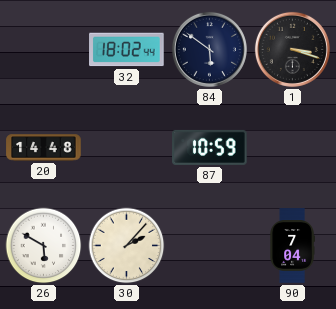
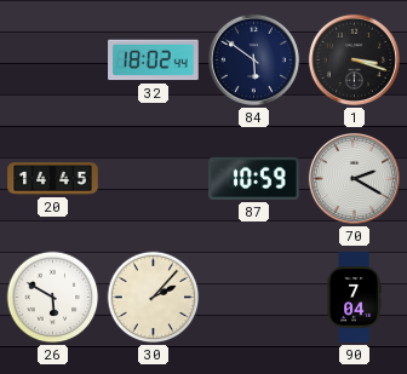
20: 14:48 -> 14:45
70: none -> 2:20
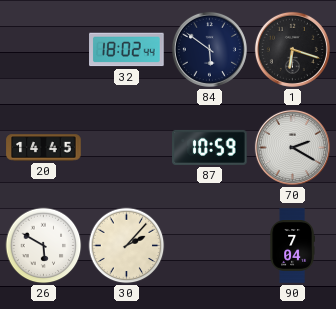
1: 3:18 -> 6:18
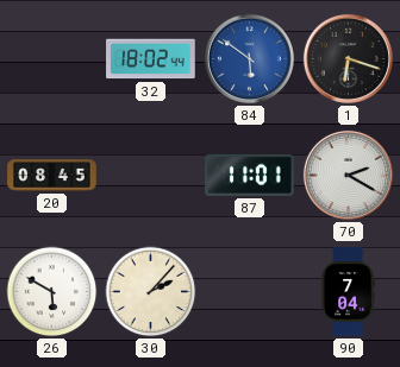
84 dial: navy -> blue
20: 14:45 -> 08:45
87: 10:59 -> 11:01
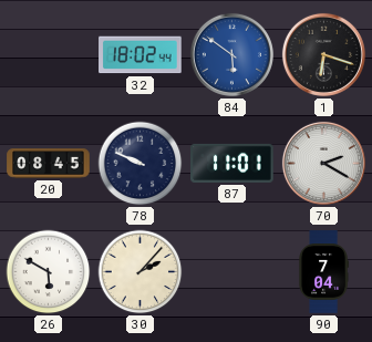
78: none -> 9:49
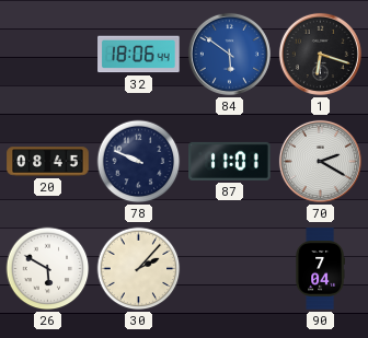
32: 18:02 -> 18:06
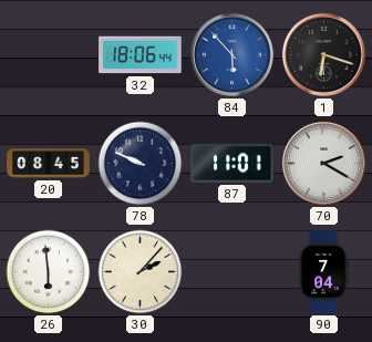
84: 5:51 -> 5:53
26: 5:50 -> 5:59
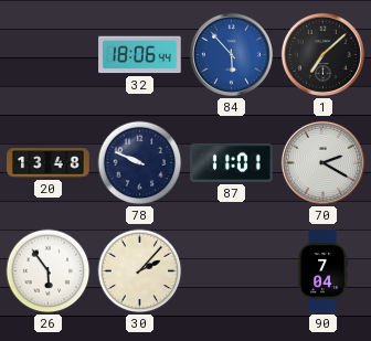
1: 6:18 -> 7:08
20: 08:45 -> 13:48
26: 5:59 -> 5:54
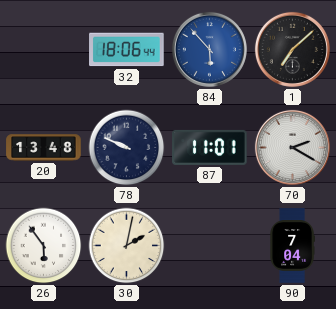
30: 2:07 -> 2:02
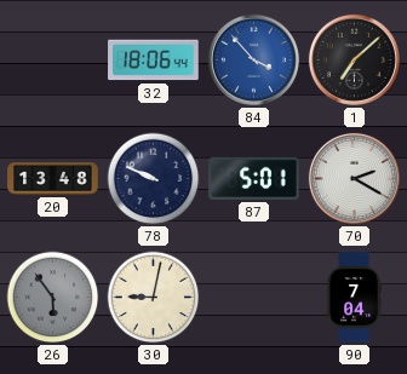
84: 5:53 -> 3:53
87: 11:01 -> 5:01
26 dial: white -> grey
30: 2:02 -> 9:02
